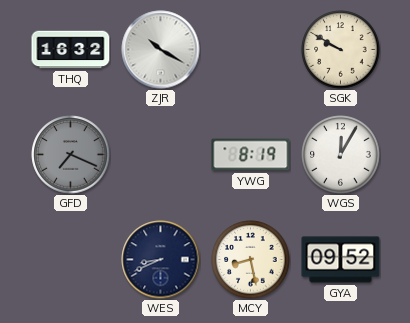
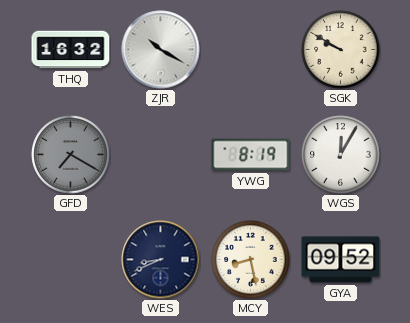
GFD: 7:19 -> 7:20
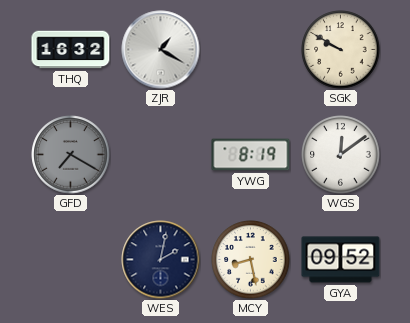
ZJR: 10:20 -> 1:20
WGS: 12:05 -> 12:09
WES: 8:41 -> 2:02
